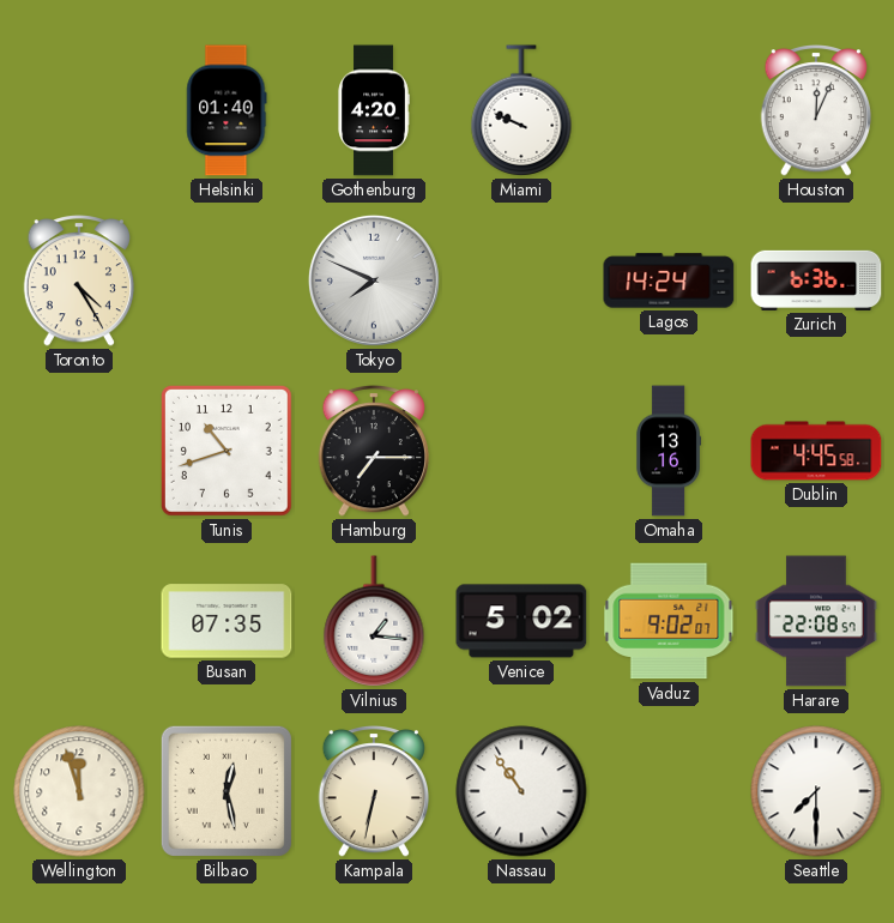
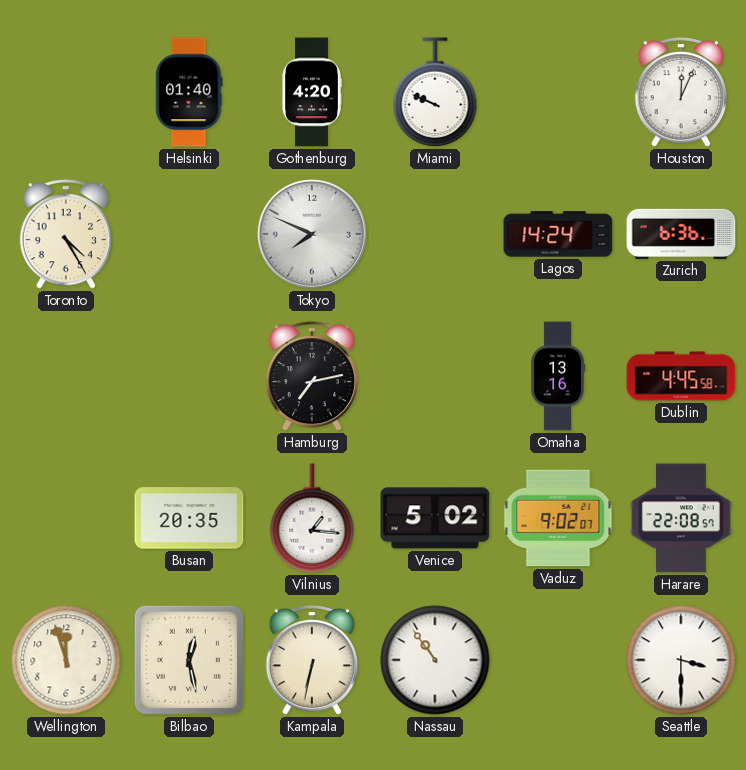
Tunis: 10:42 -> none
Hamburg: 7:15 -> 7:13
Busan: 07:35 -> 20:35
Seattle: 7:30 -> 3:30
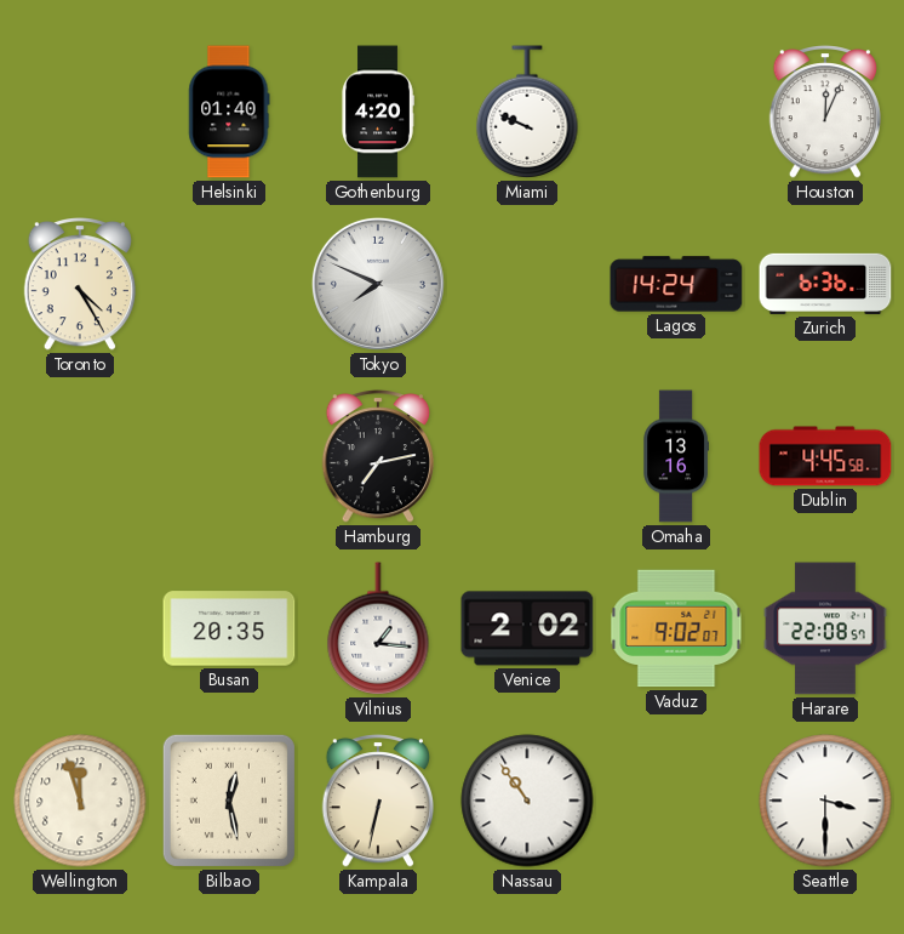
Venice: 5:02 -> 2:02
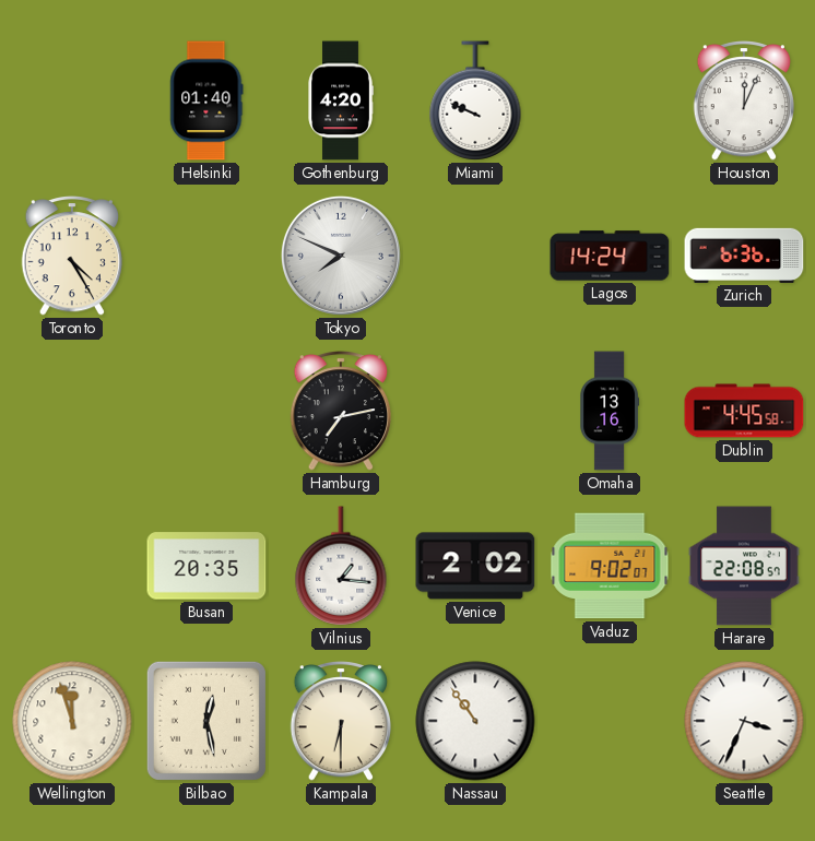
Kampala: 6:32 -> 6:30
Seattle: 3:30 -> 3:34
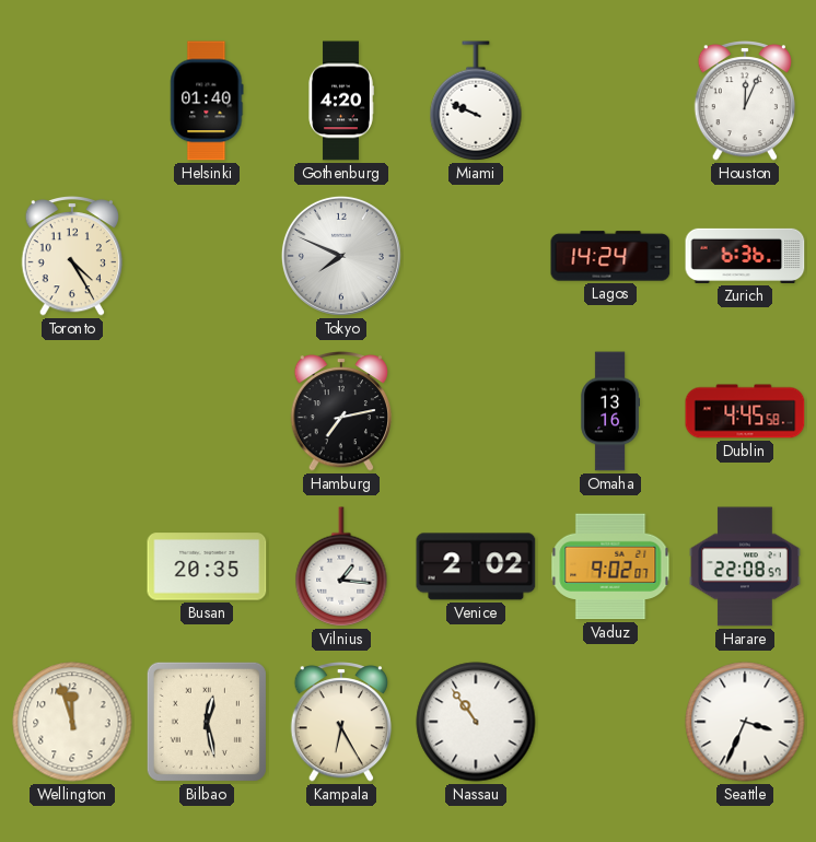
Kampala: 6:30 -> 6:25
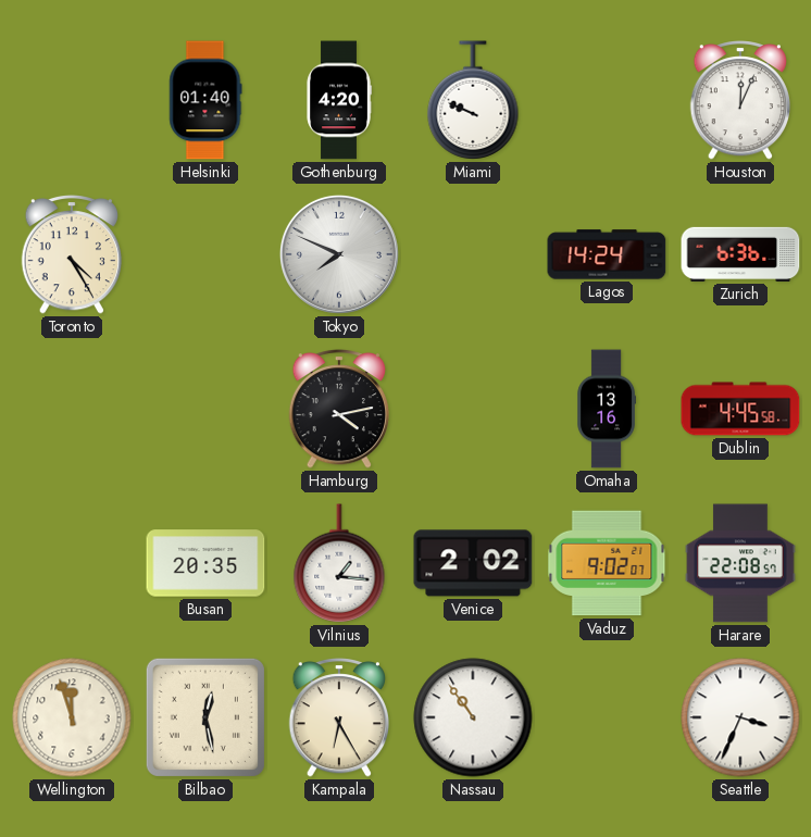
Hamburg: 7:13 -> 4:13
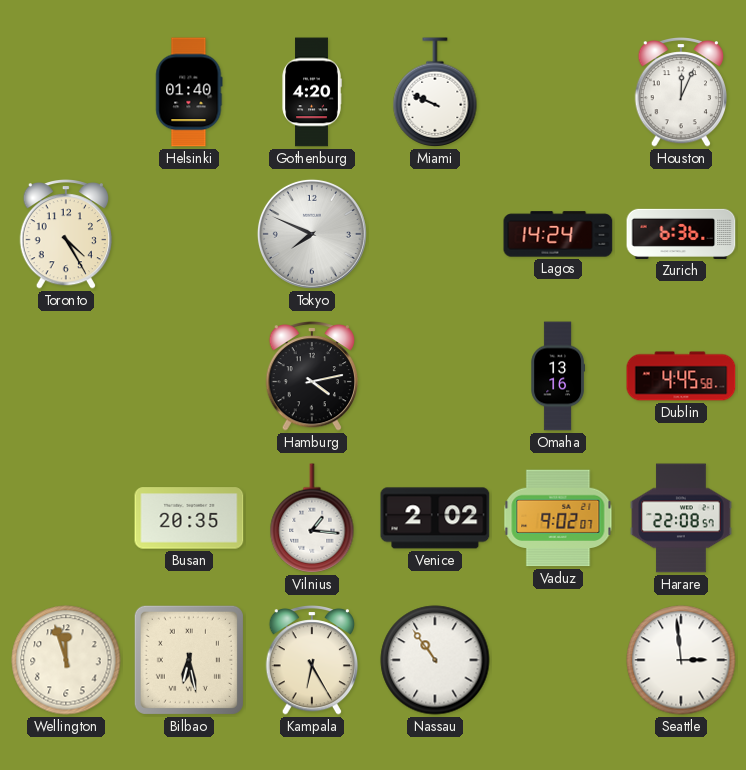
Bilbao: 12:28 -> 6:28
Seattle: 3:34 -> 2:59
